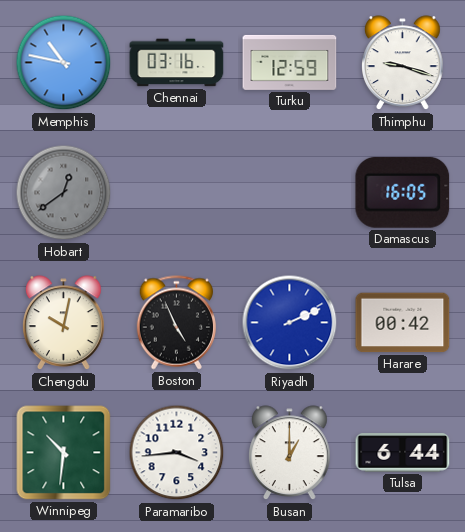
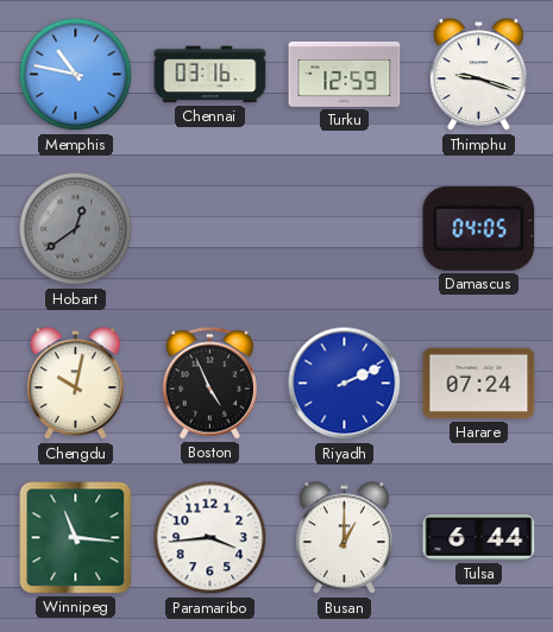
Damascus: 16:05 -> 04:05
Harare: 00:42 -> 07:24
Winnipeg: 10:31 -> 11:16
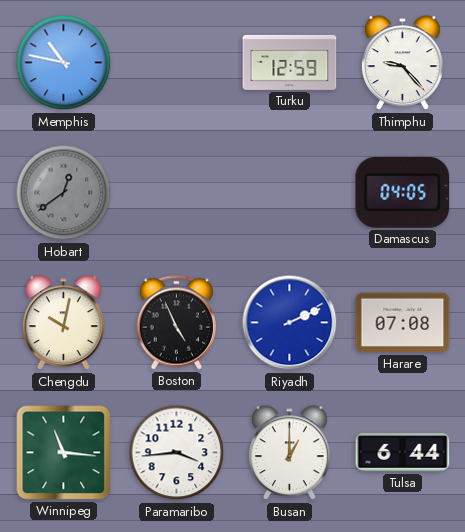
Chennai: 03:16 -> none
Thimphu: 9:18 -> 9:23
Harare: 07:24 -> 07:08
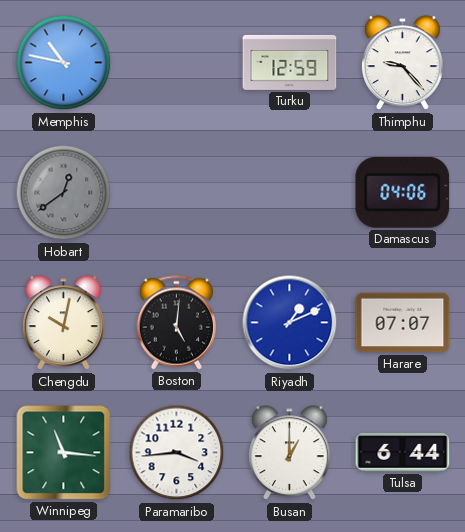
Damascus: 04:05 -> 04:06
Boston: 4:56 -> 5:01
Riyadh: 2:11 -> 1:11
Harare: 07:08 -> 07:07
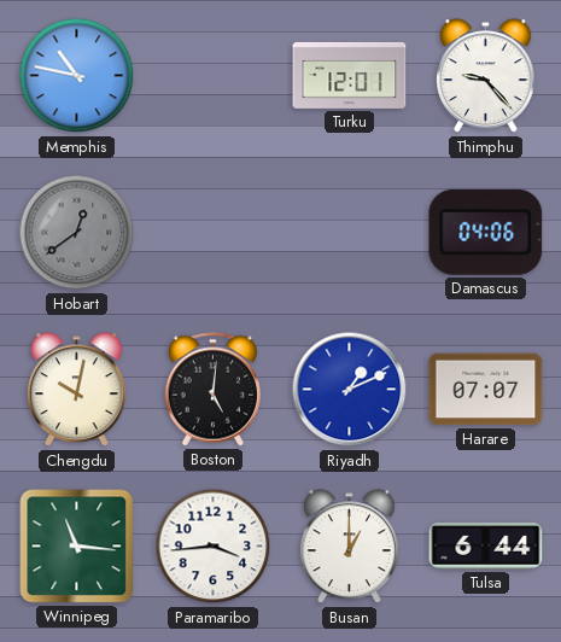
Turku: 12:59 -> 12:01
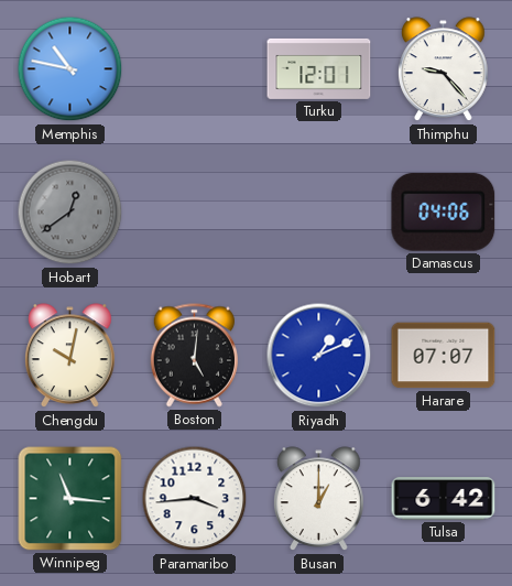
Tulsa: 6:44 -> 6:42
